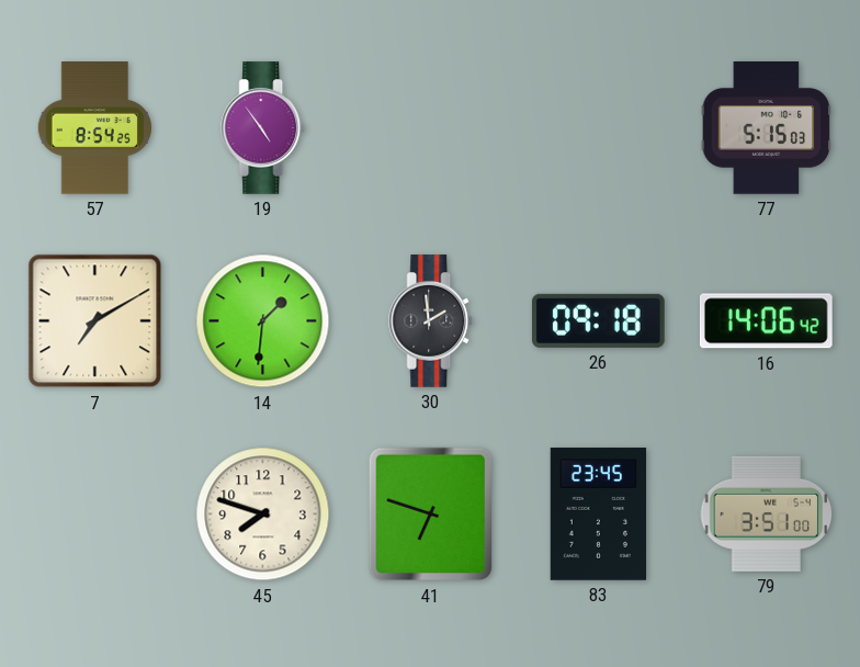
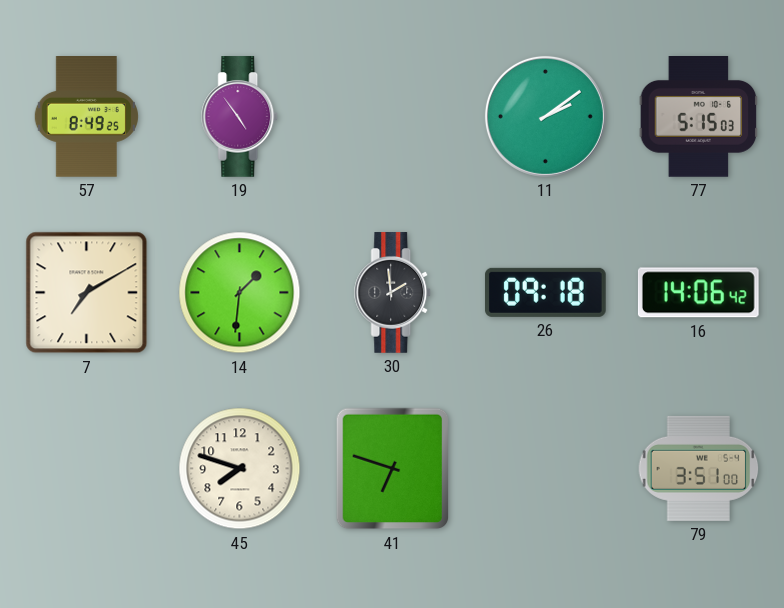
57: 8:54 -> 8:49
11: none -> 2:09
83: 23:45 -> none
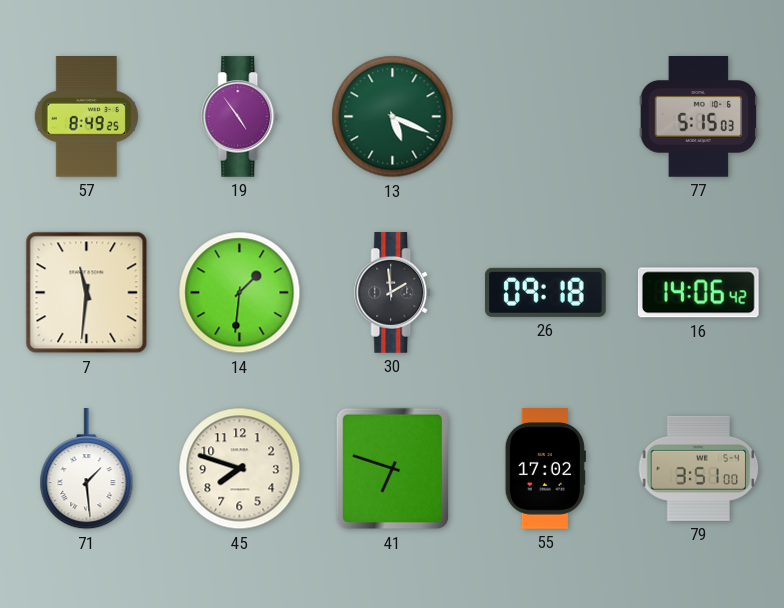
13: none -> 5:19
11: 2:09 -> none
7: 7:10 -> 11:31
71: none -> 1:29
55: none -> 17:02
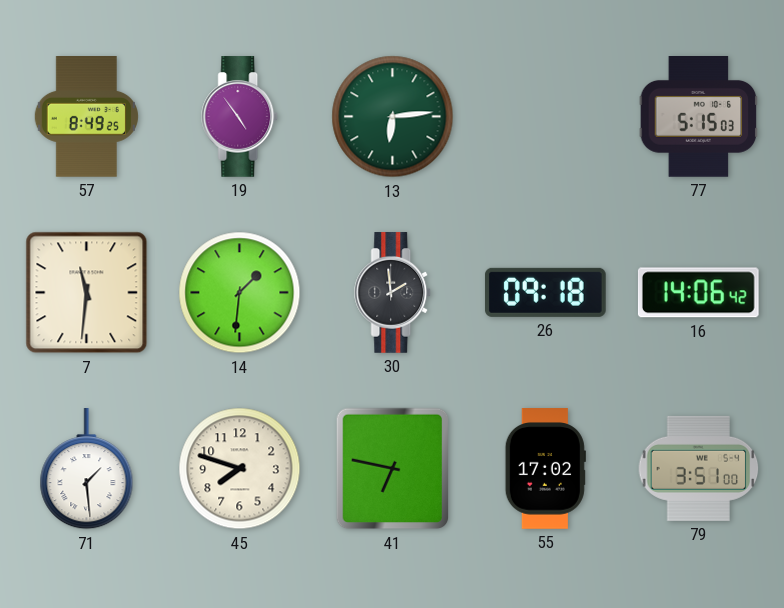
13: 5:19 -> 6:14
41: 6:48 -> 6:47
